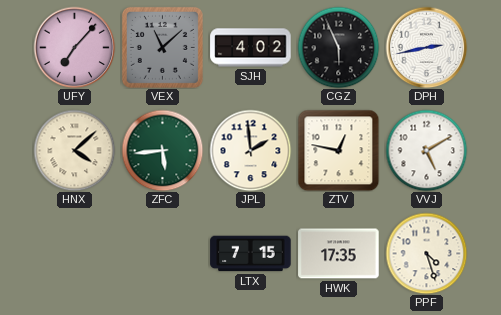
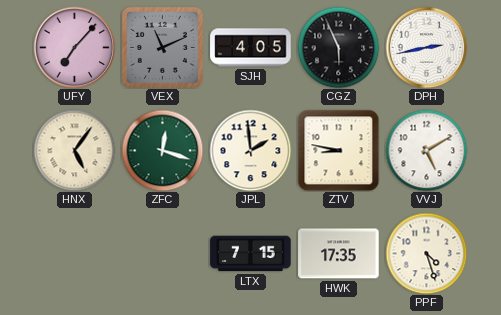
VEX: 11:08 -> 11:11
SJH: 4:02 -> 4:05
HNX: 4:08 -> 5:06
ZFC: 5:44 -> 12:18
ZTV: 12:47 -> 8:47
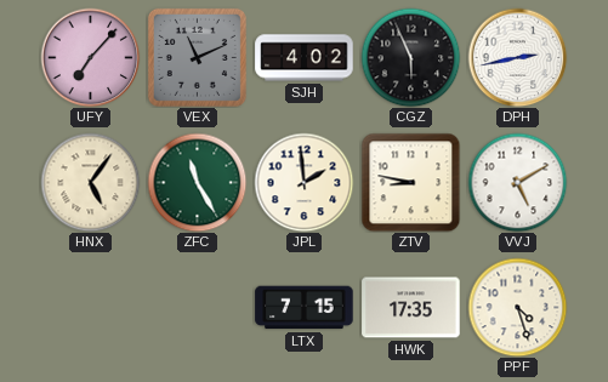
SJH: 4:05 -> 4:02
ZFC: 12:18 -> 11:25
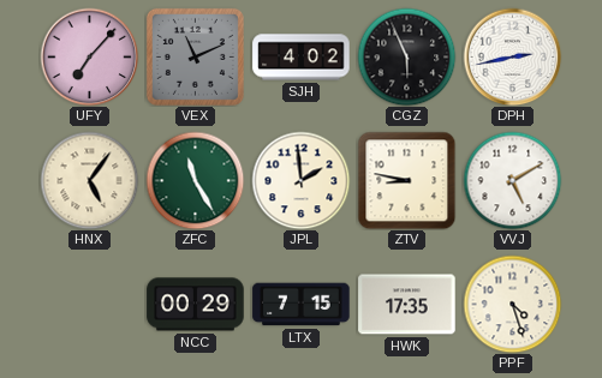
NCC: none -> 00:29
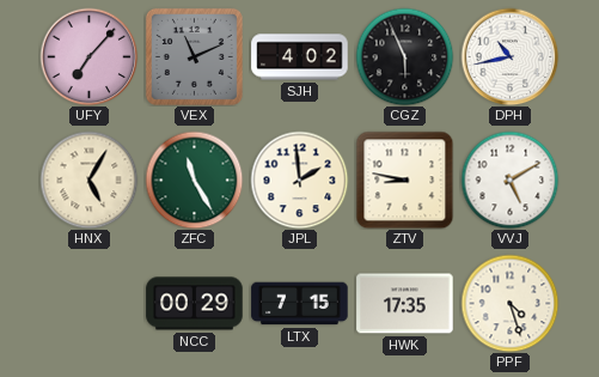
DPH: 2:43 -> 10:43
HNX: 5:06 -> 5:05
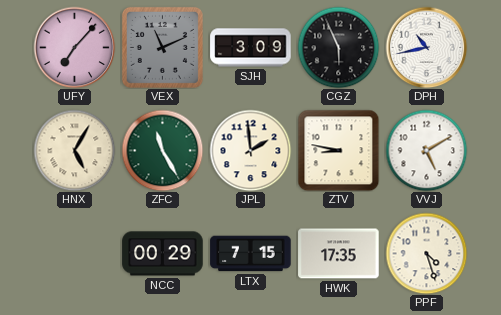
SJH: 4:02 -> 3:09
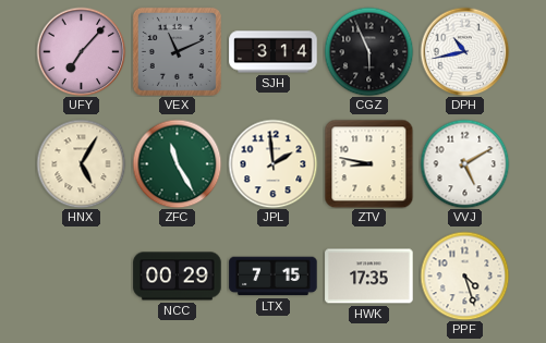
SJH: 3:09 -> 3:14
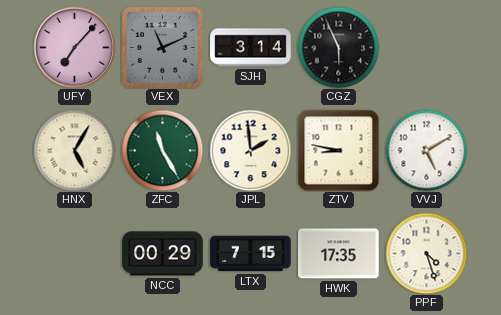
DPH: 10:43 -> none
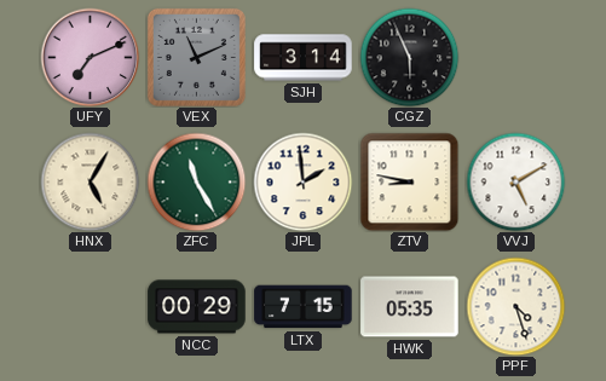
UFY: 7:07 -> 7:11
HWK: 17:35 -> 05:35
